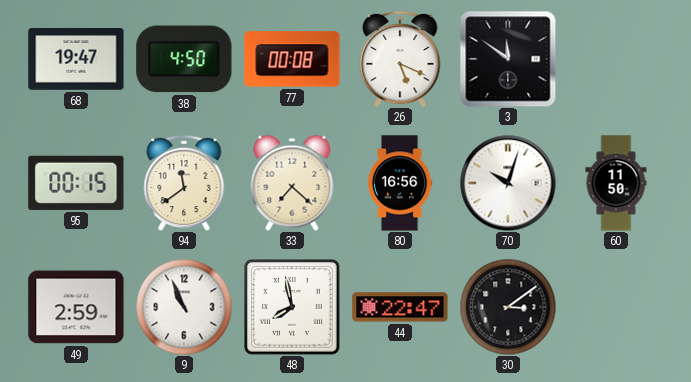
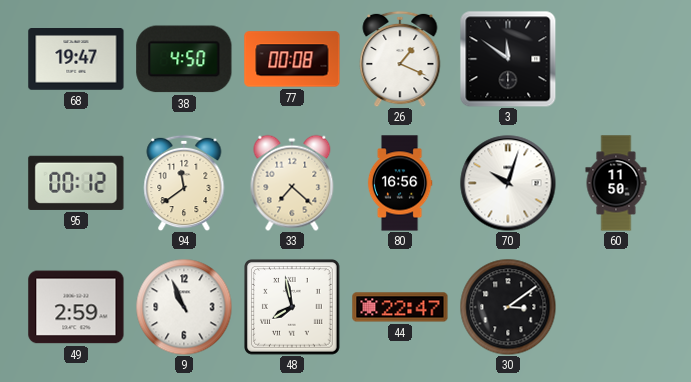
26: 5:19 -> 1:19
95: 00:15 -> 00:12
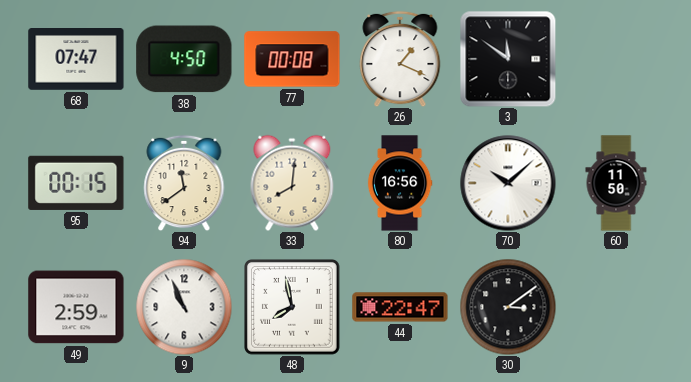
68: 19:47 -> 07:47
95: 00:12 -> 00:15
33: 7:22 -> 8:01
70: 10:03 -> 10:08
